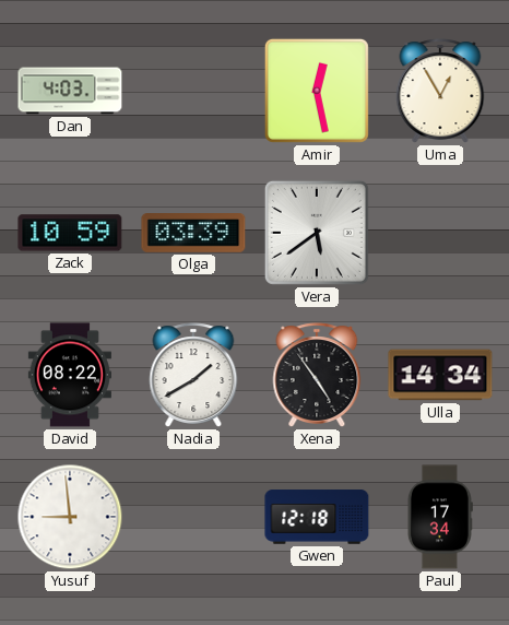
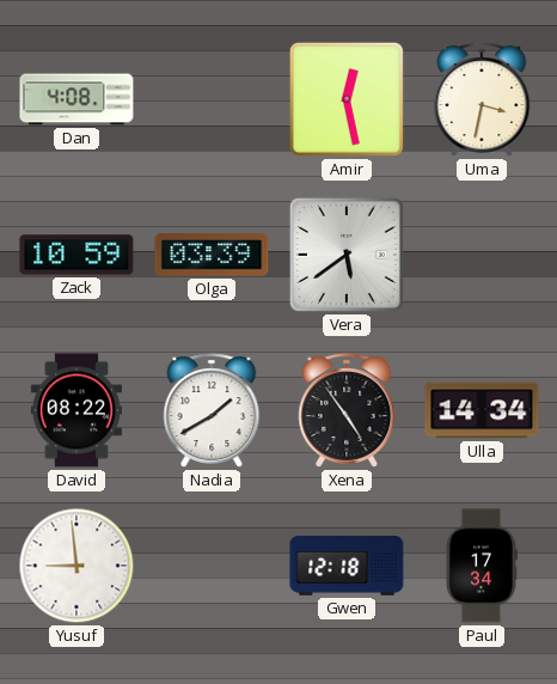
Dan: 4:03 -> 4:08
Uma: 12:55 -> 3:32
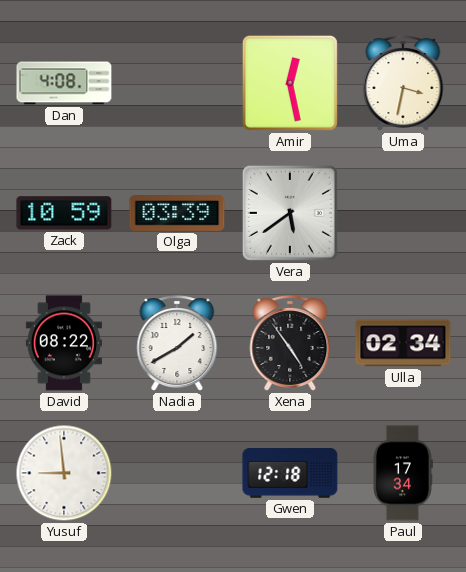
Ulla: 14:34 -> 02:34
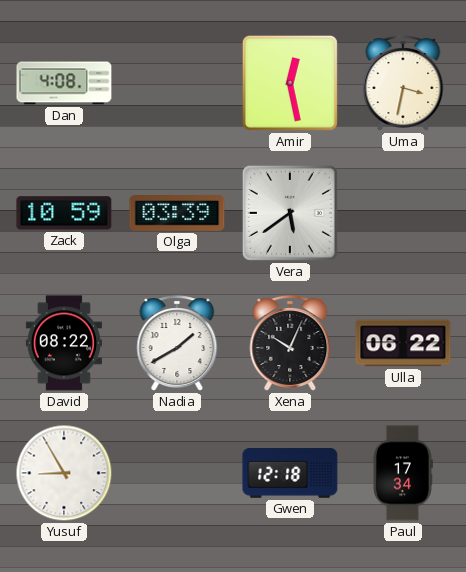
Xena: 4:54 -> 10:04
Ulla: 02:34 -> 06:22
Yusuf: 8:59 -> 8:55
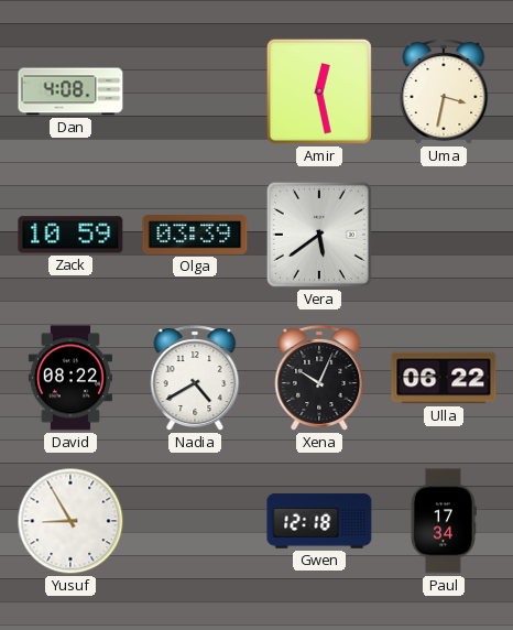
Nadia: 1:40 -> 4:40
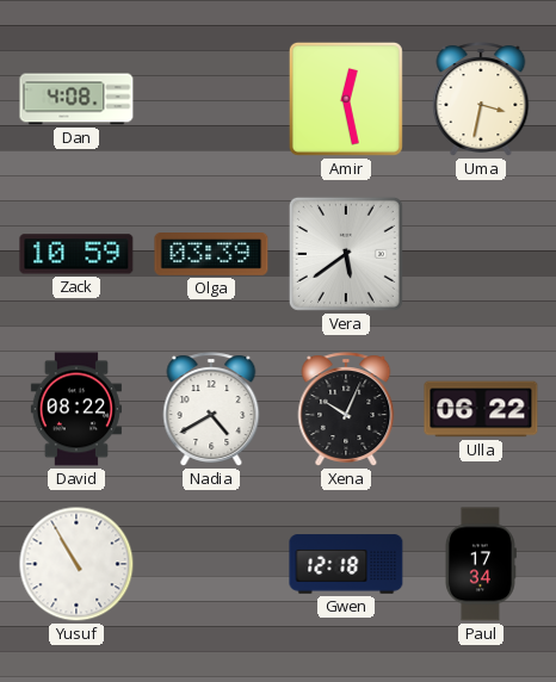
Yusuf: 8:55 -> 10:55
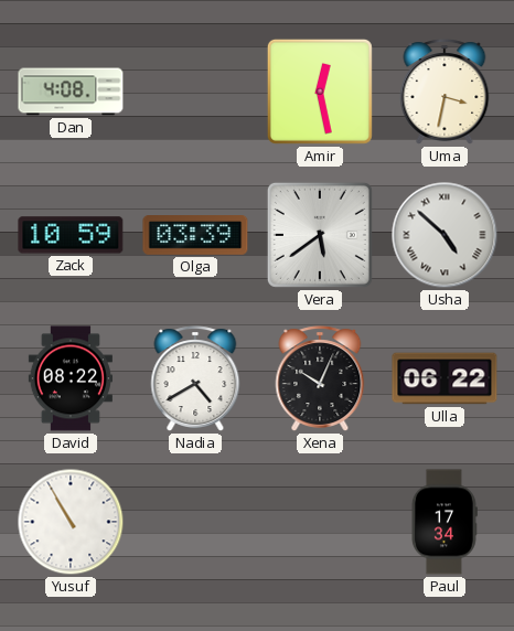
Usha: none -> 4:52
Gwen: 12:18 -> none
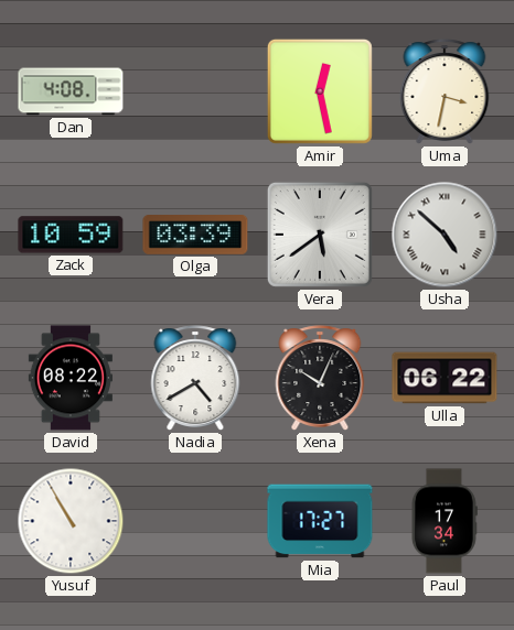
Mia: none -> 17:27
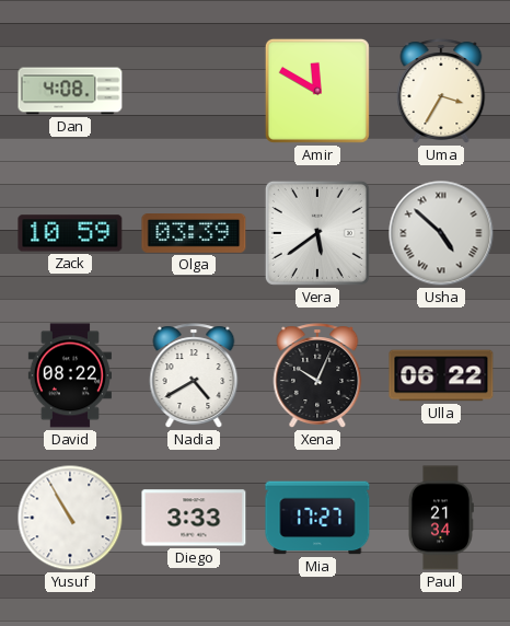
Amir: 12:28 -> 11:50
Uma: 3:32 -> 3:35
Diego: none -> 3:33
Paul: 17:34 -> 21:34
